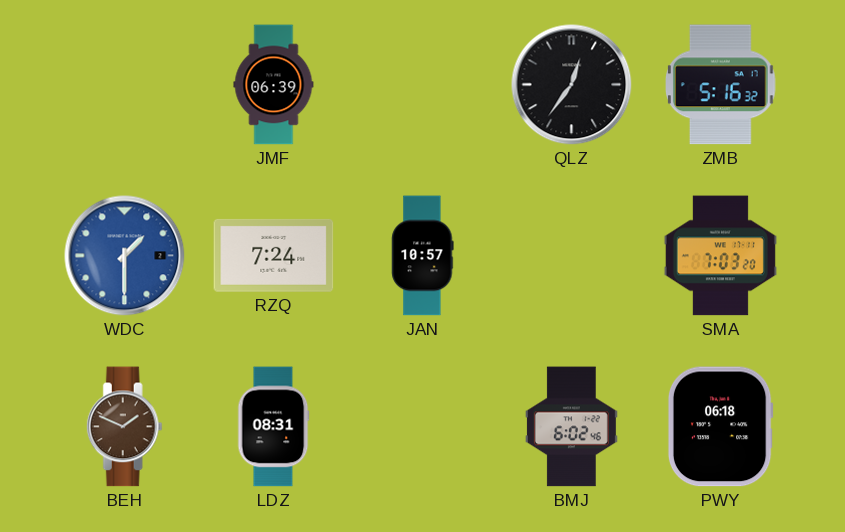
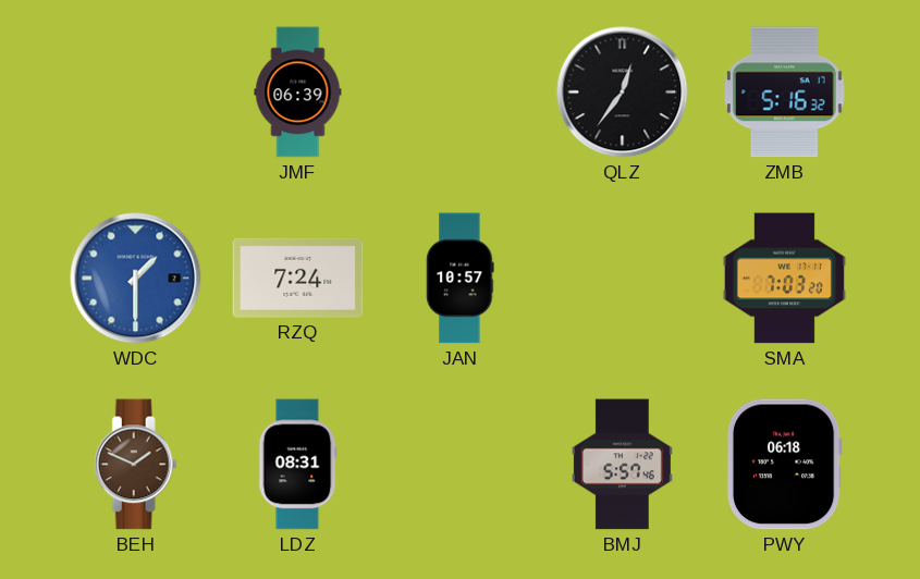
BMJ: 6:02 -> 5:57
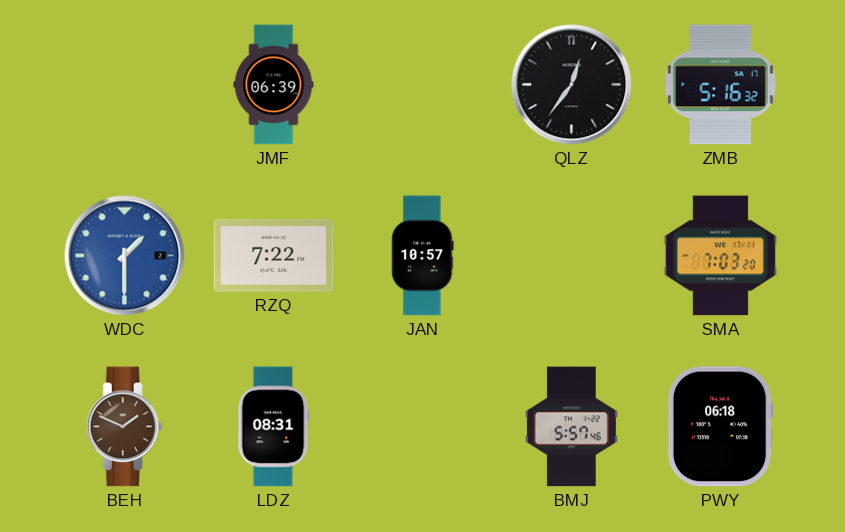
RZQ: 7:24 -> 7:22
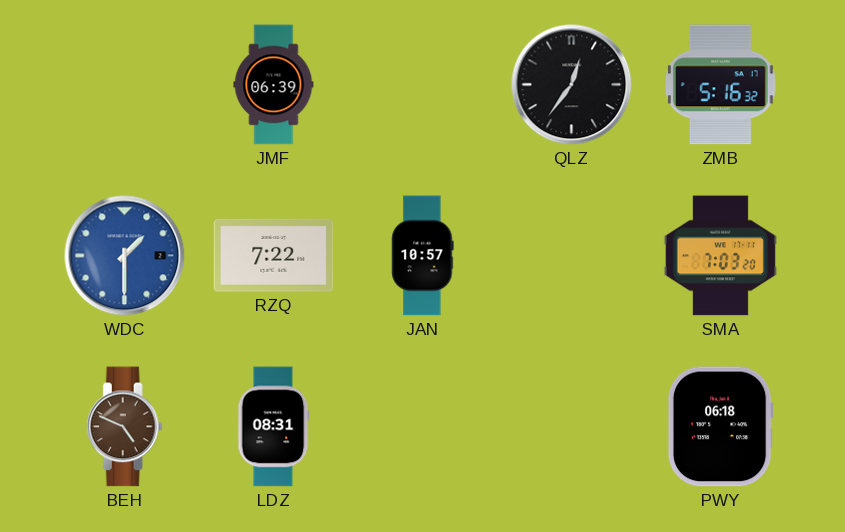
BEH: 1:49 -> 4:49
BMJ: 5:57 -> none
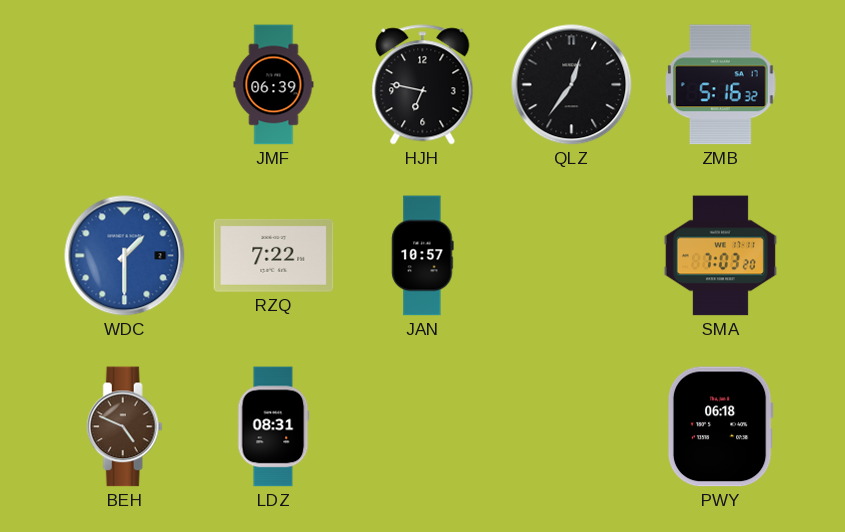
HJH: none -> 6:47
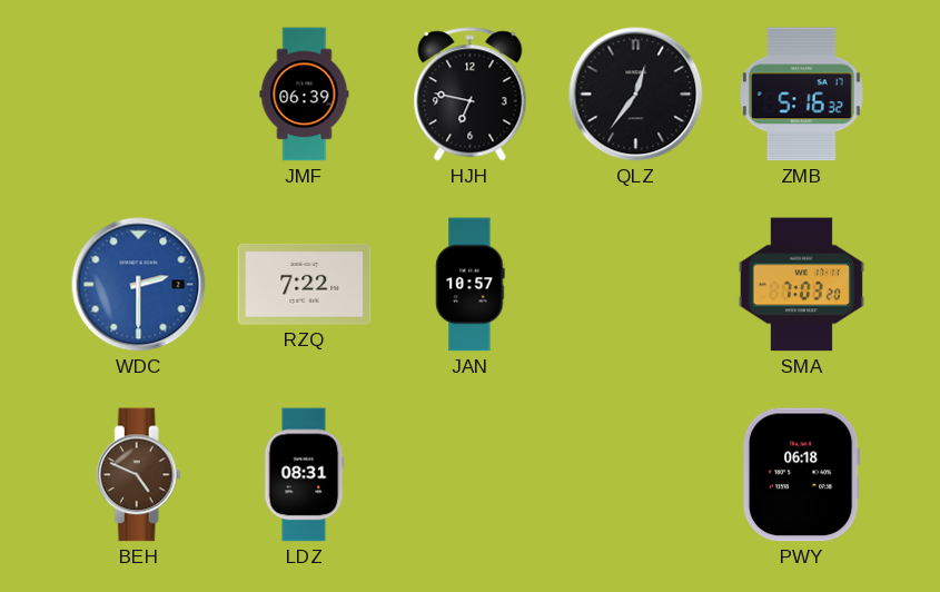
WDC: 1:30 -> 2:30
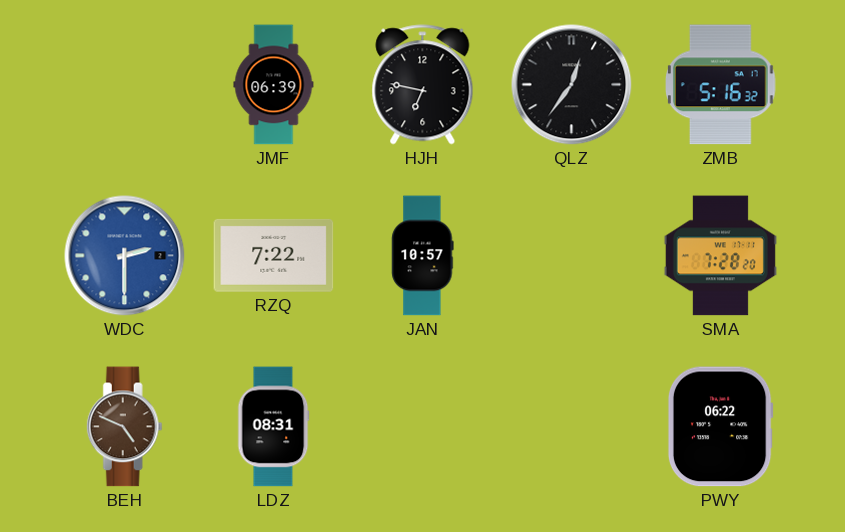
SMA: 7:03 -> 7:28
PWY: 06:18 -> 06:22
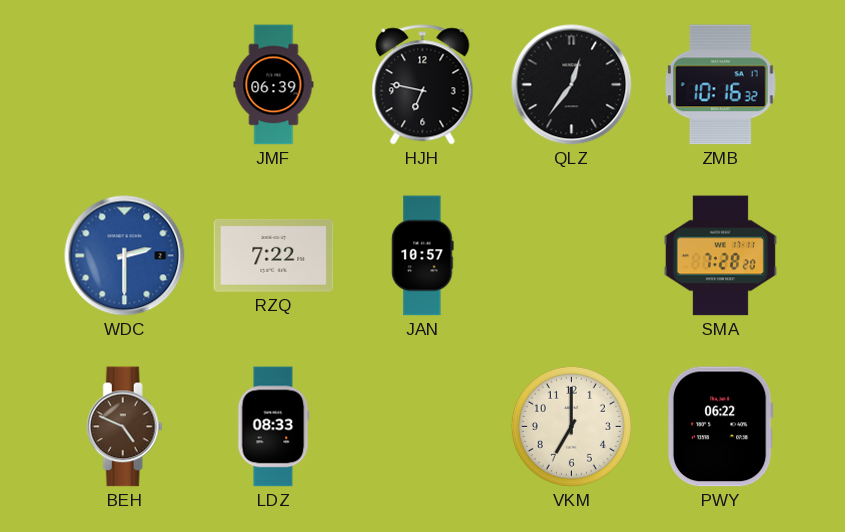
ZMB: 5:16 -> 10:16
LDZ: 08:31 -> 08:33
VKM: none -> 7:00
